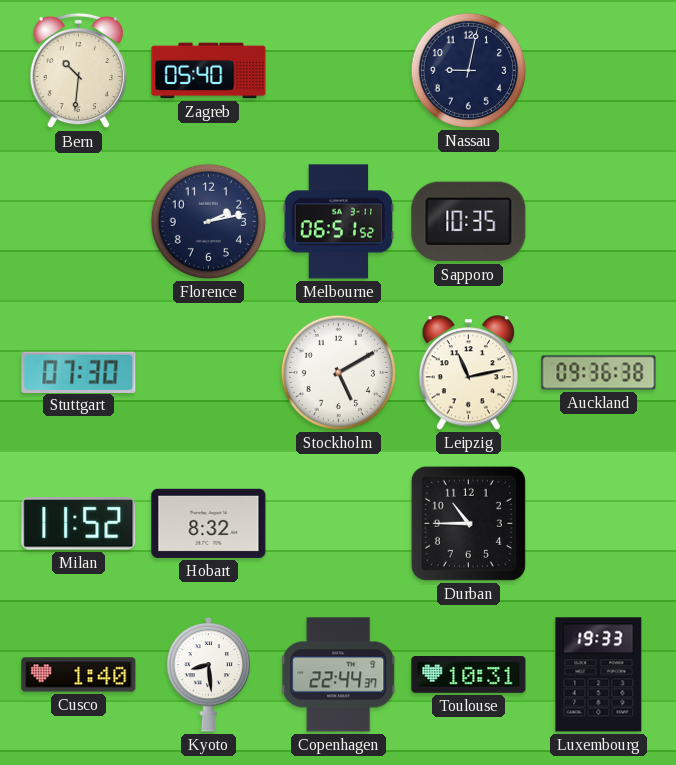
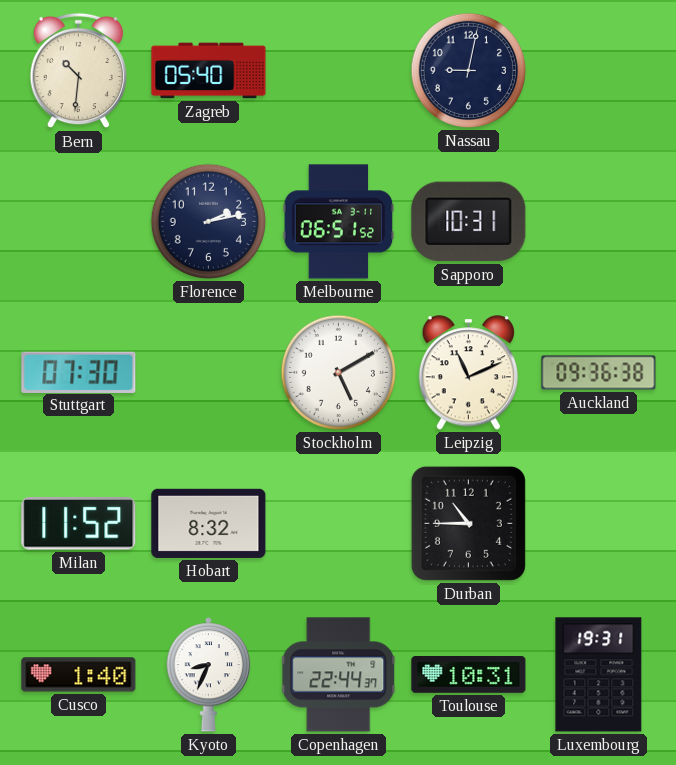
Sapporo: 10:35 -> 10:31
Leipzig: 11:13 -> 11:11
Kyoto: 8:29 -> 8:34
Luxembourg: 19:33 -> 19:31
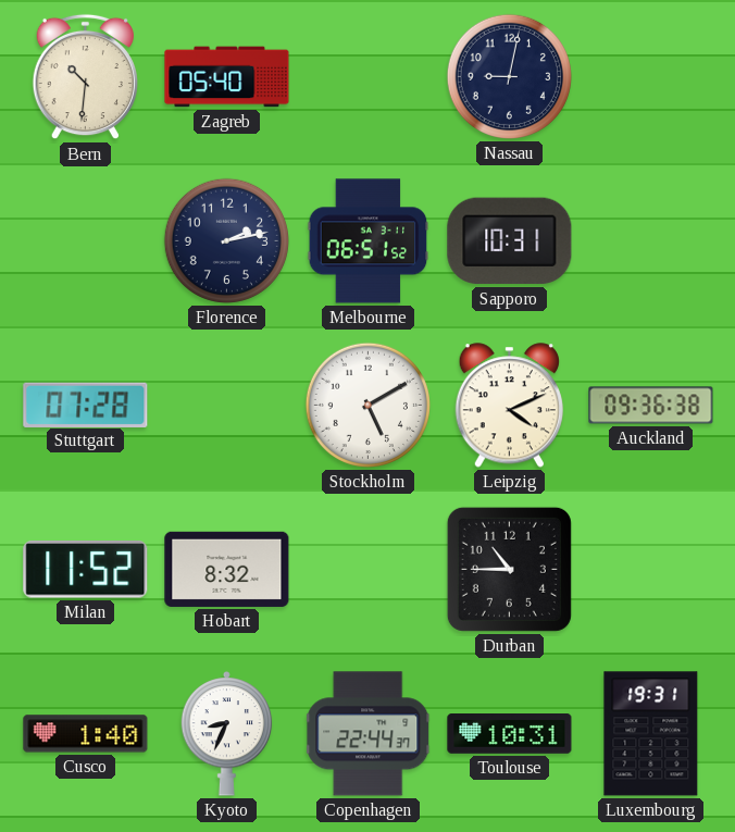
Stuttgart: 07:30 -> 07:28
Leipzig: 11:11 -> 4:11
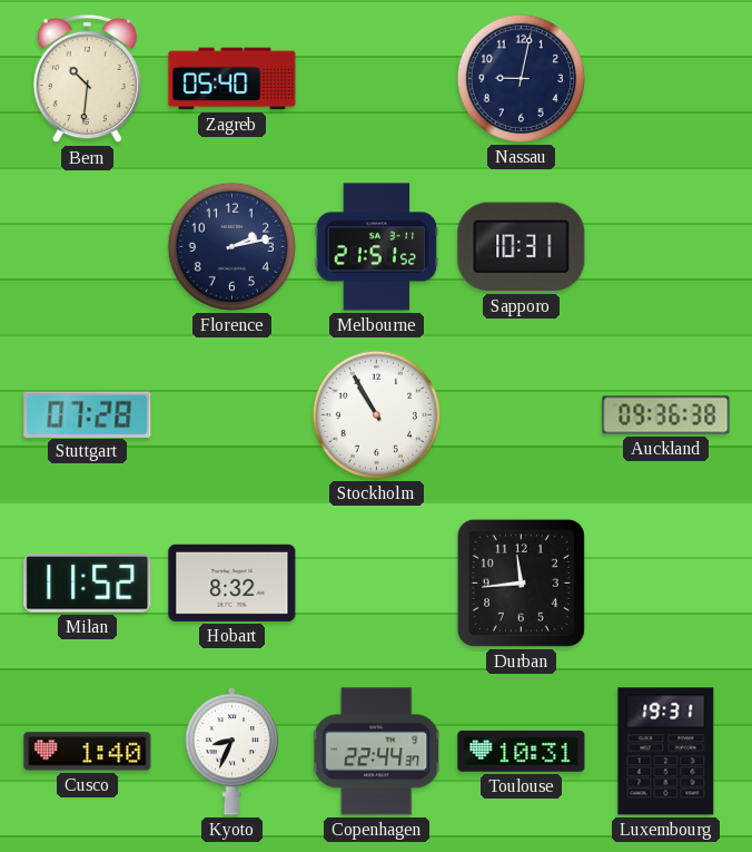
Melbourne: 06:51 -> 21:51
Stockholm: 5:10 -> 10:55
Leipzig: 4:11 -> none
Durban: 10:45 -> 11:44
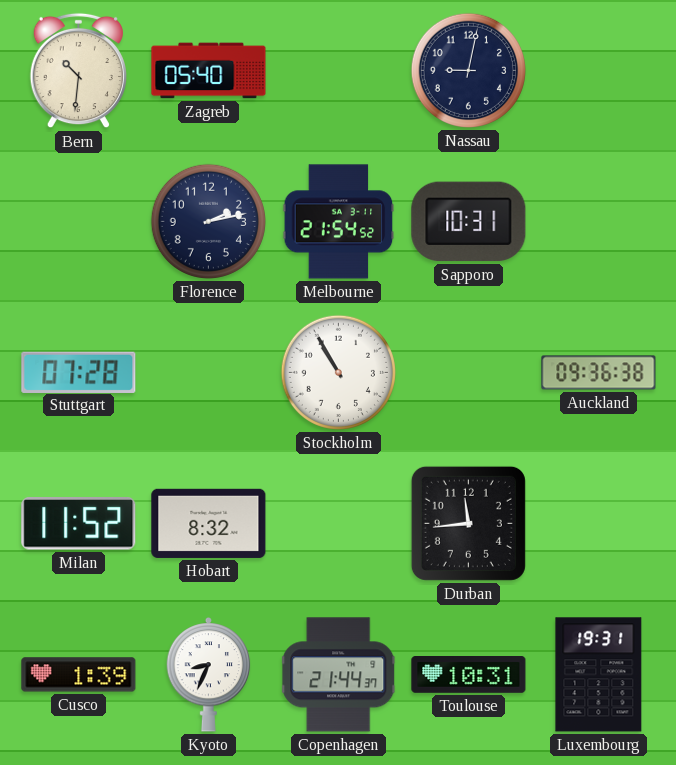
Melbourne: 21:51 -> 21:54
Cusco: 1:40 -> 1:39
Copenhagen: 22:44 -> 21:44
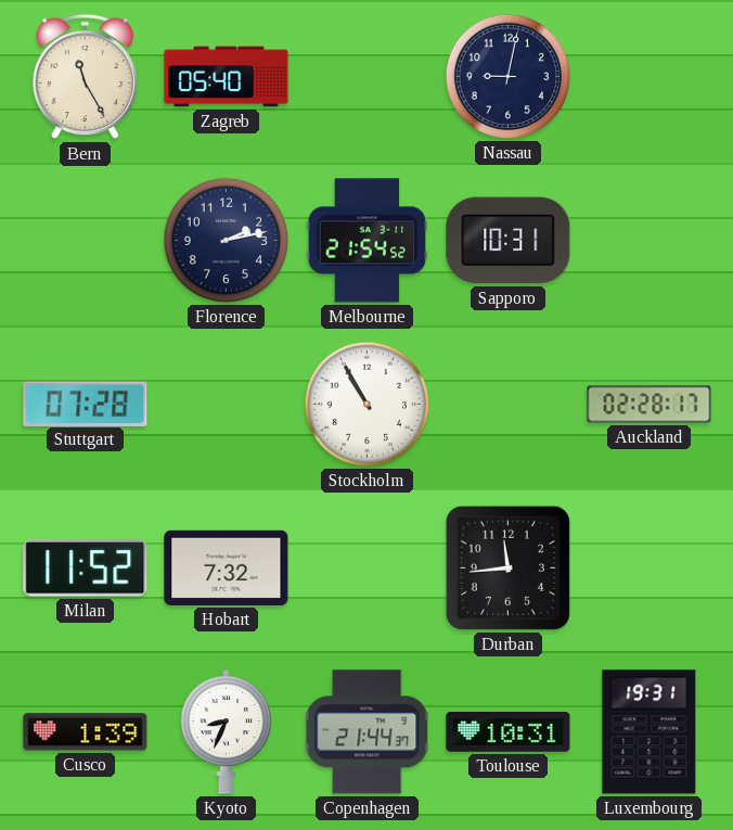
Bern: 10:31 -> 11:25
Auckland: 09:36 -> 02:28
Hobart: 8:32 -> 7:32
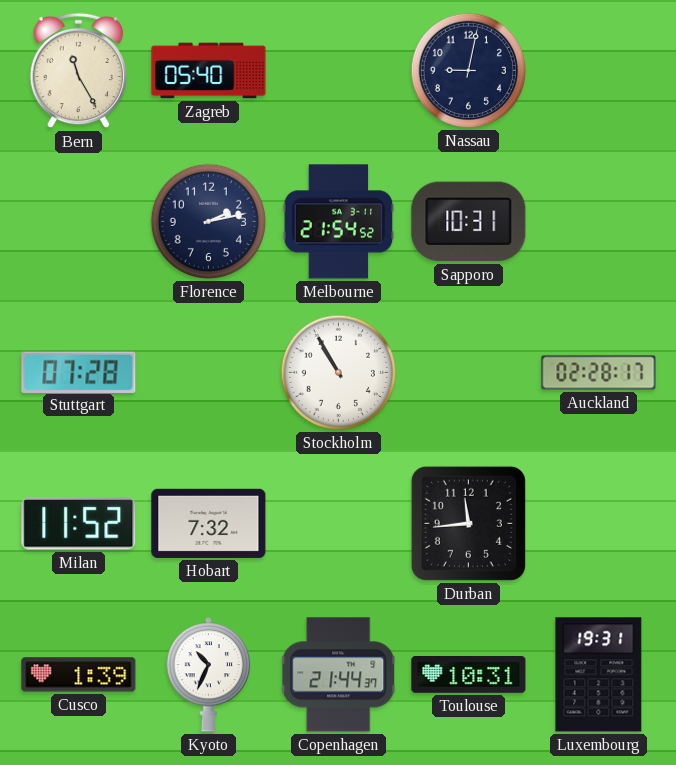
Kyoto: 8:34 -> 10:34
